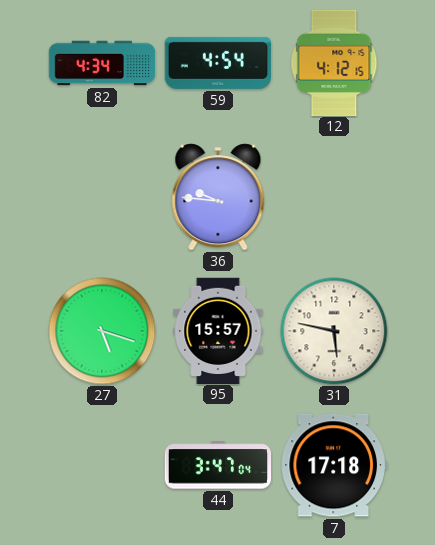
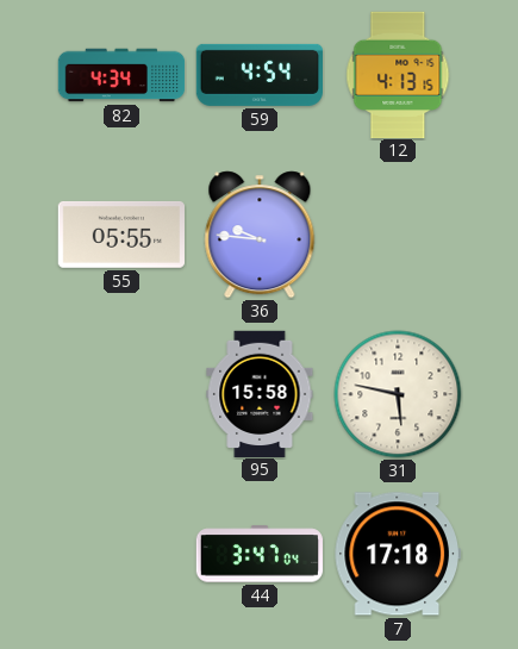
12: 4:12 -> 4:13
55: none -> 05:55
27: 5:18 -> none
95: 15:57 -> 15:58
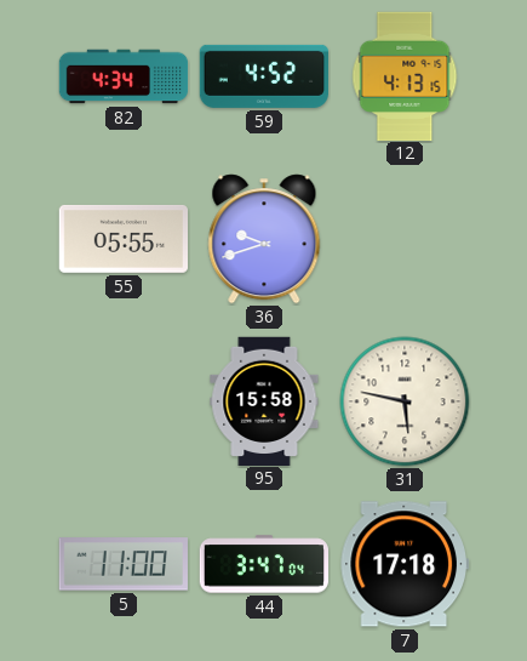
59: 4:54 -> 4:52
36: 9:46 -> 9:42
5: none -> 11:00
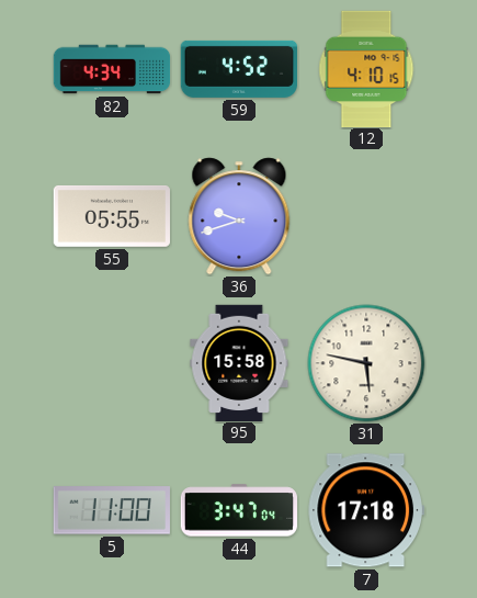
12: 4:13 -> 4:10
